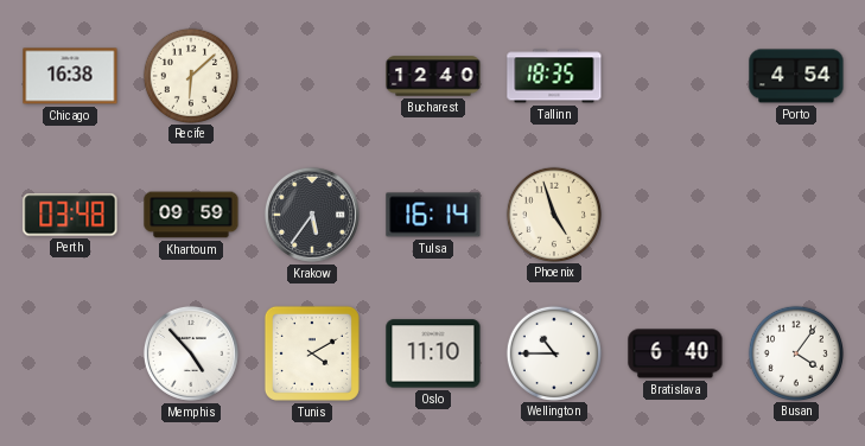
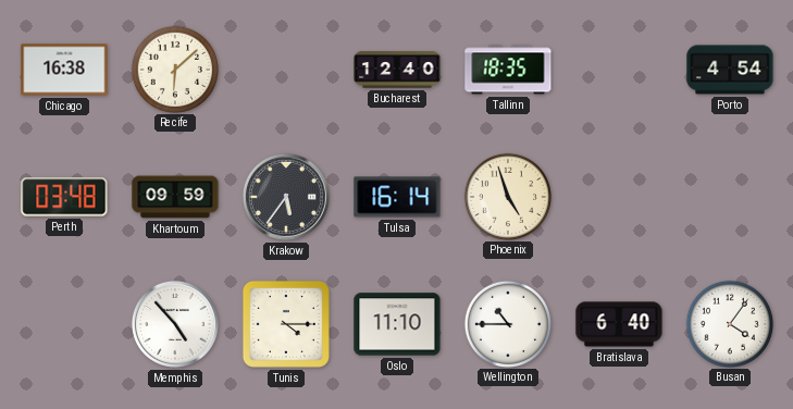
Tunis: 4:10 -> 4:15
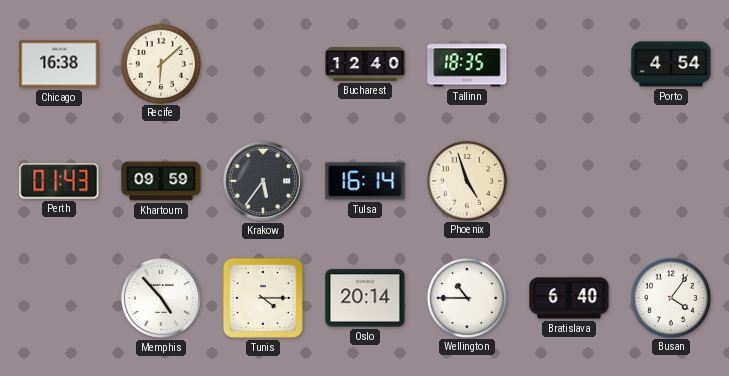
Perth: 03:48 -> 01:43
Oslo: 11:10 -> 20:14
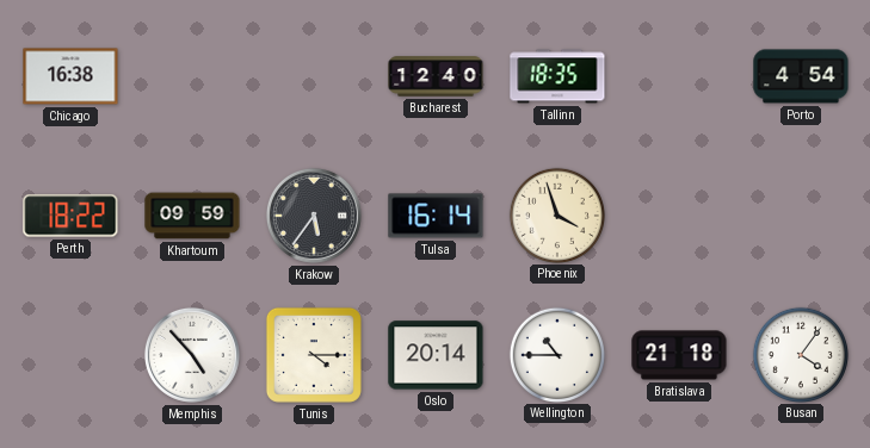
Recife: 6:08 -> none
Perth: 01:43 -> 18:22
Phoenix: 4:57 -> 3:57
Bratislava: 6:40 -> 21:18
